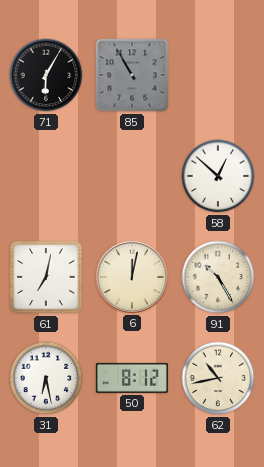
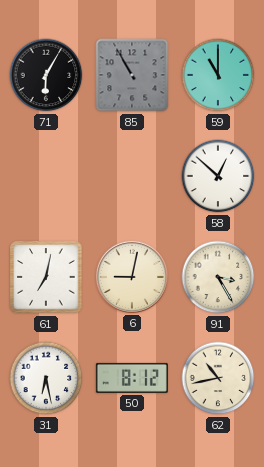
59: none -> 11:00
6: 12:02 -> 9:02
91: 10:25 -> 3:25
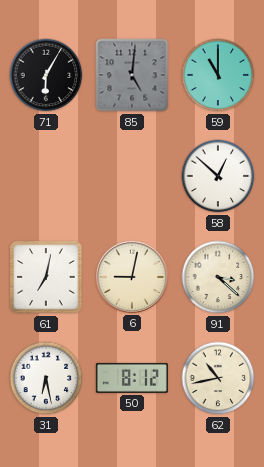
85: 10:55 -> 5:01
91: 3:25 -> 3:22
